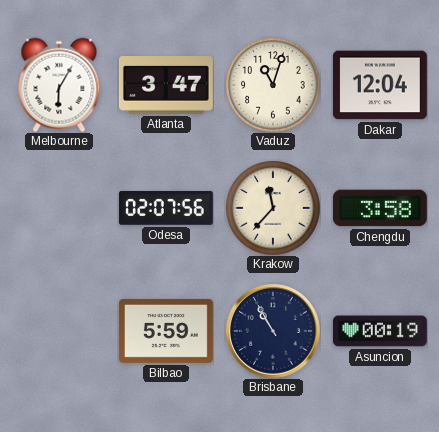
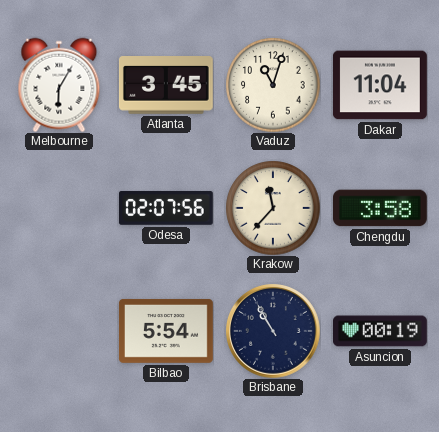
Atlanta: 3:47 -> 3:45
Dakar: 12:04 -> 11:04
Bilbao: 5:59 -> 5:54
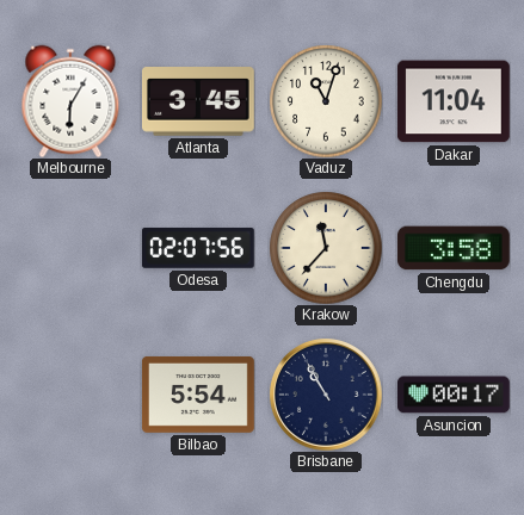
Asuncion: 00:19 -> 00:17
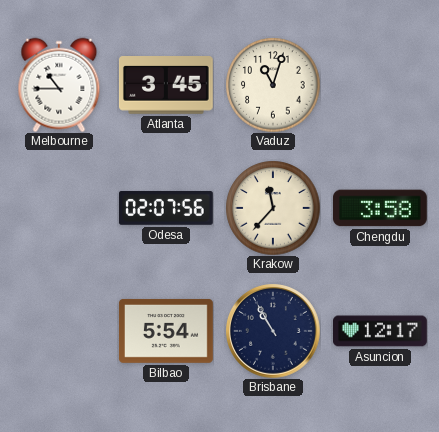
Melbourne: 6:05 -> 10:45
Dakar: 11:04 -> none
Asuncion: 00:17 -> 12:17
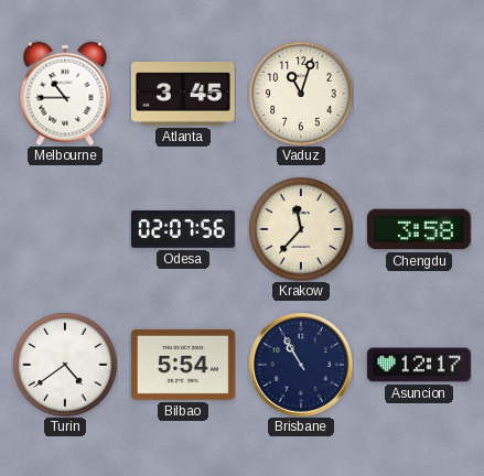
Turin: none -> 4:39
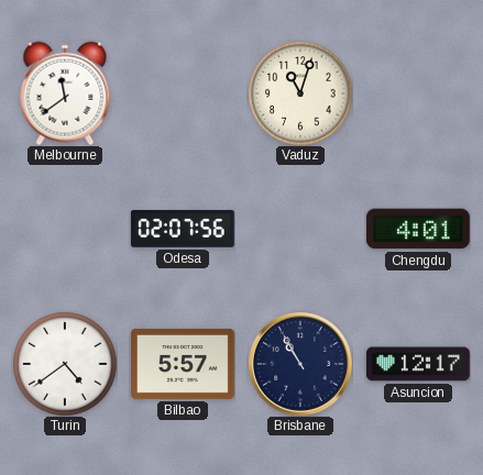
Melbourne: 10:45 -> 11:39
Atlanta: 3:45 -> none
Krakow: 11:37 -> none
Chengdu: 3:58 -> 4:01
Bilbao: 5:54 -> 5:57
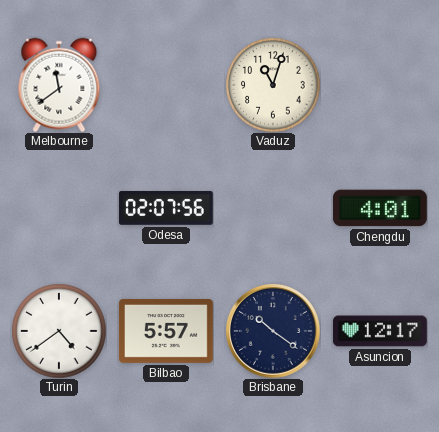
Brisbane: 10:55 -> 10:21
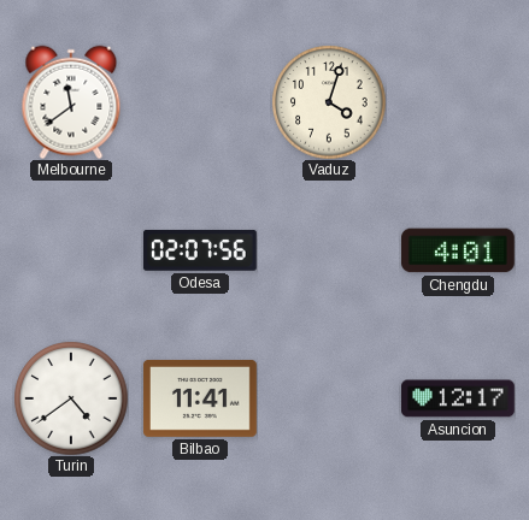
Vaduz: 11:03 -> 4:03
Bilbao: 5:57 -> 11:41
Brisbane: 10:21 -> none
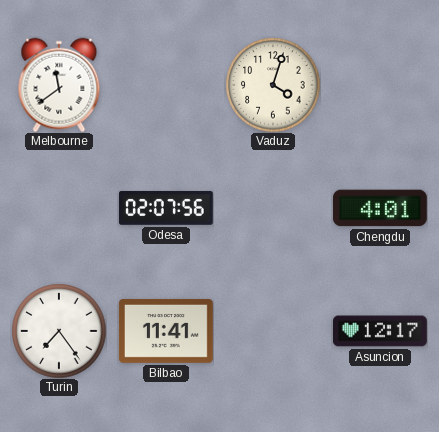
Turin: 4:39 -> 7:24
